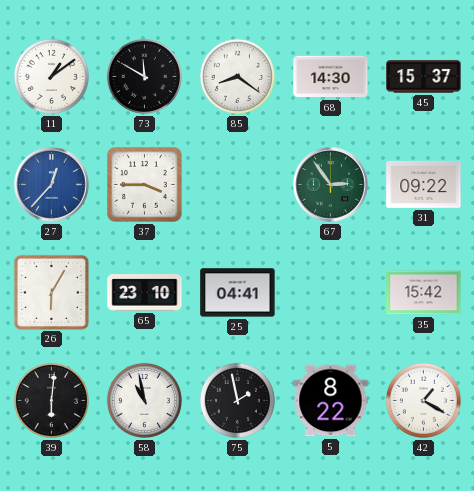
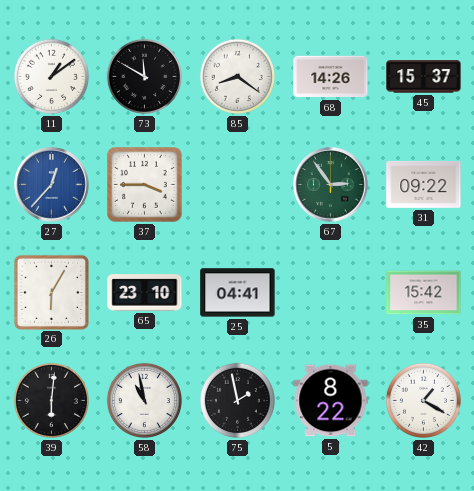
68: 14:30 -> 14:26
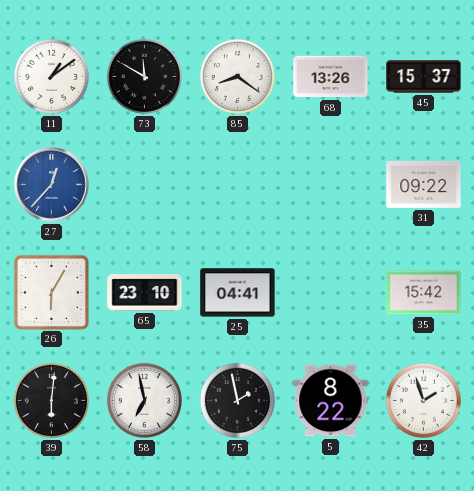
68: 14:26 -> 13:26
37: 3:45 -> none
67: 2:54 -> none
58: 10:58 -> 6:58
42: 1:20 -> 1:57
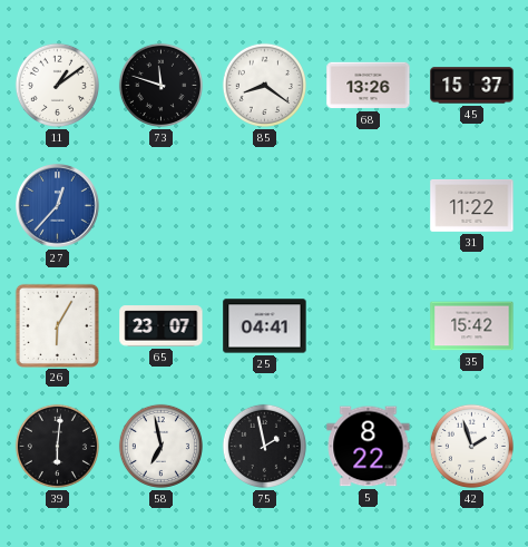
73: 11:50 -> 11:48
31: 09:22 -> 11:22
65: 23:10 -> 23:07
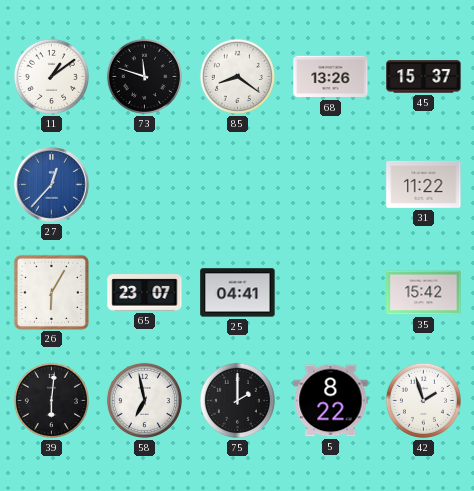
75: 1:58 -> 2:00
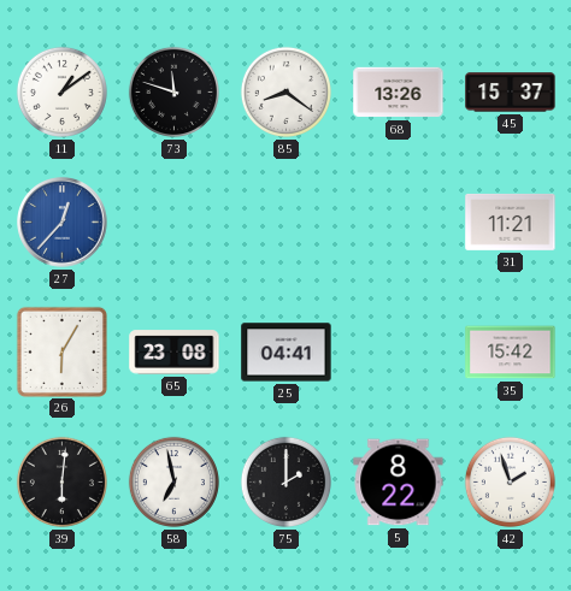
31: 11:22 -> 11:21
65: 23:07 -> 23:08
